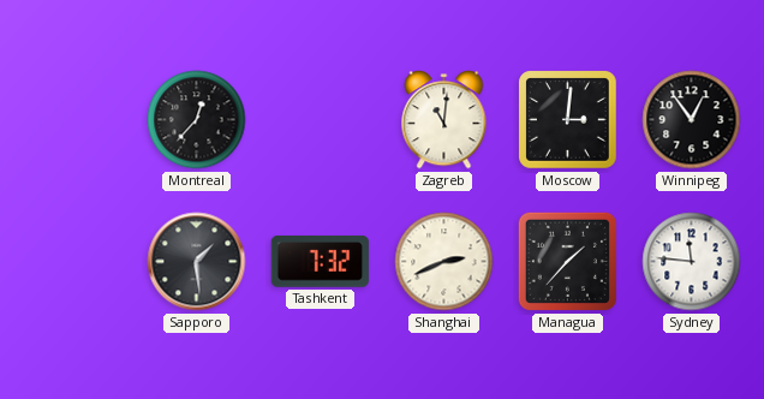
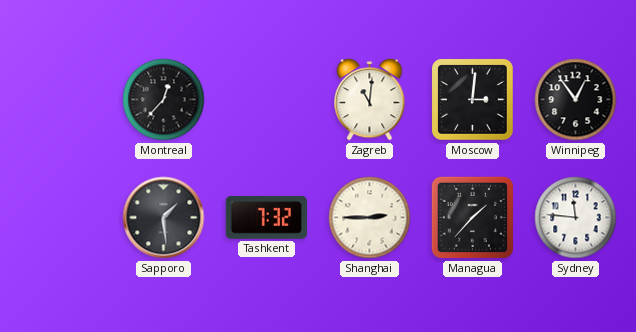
Shanghai: 2:41 -> 2:45
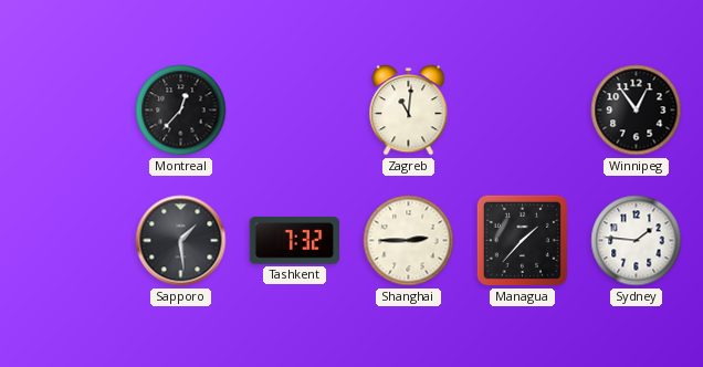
Moscow: 3:01 -> none
Sydney: 11:46 -> 1:46
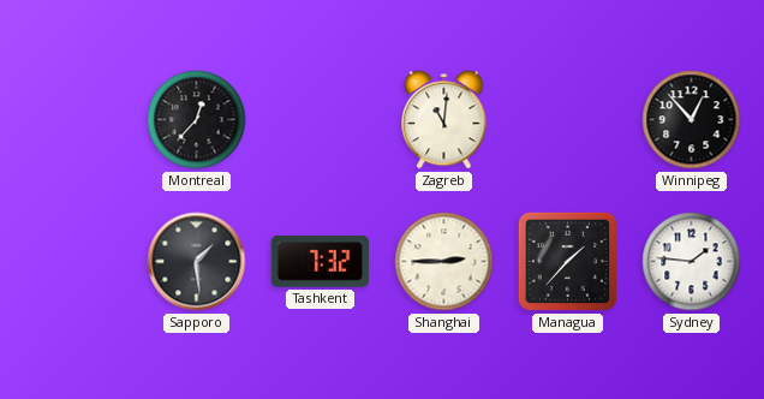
Winnipeg: 12:54 -> 12:53
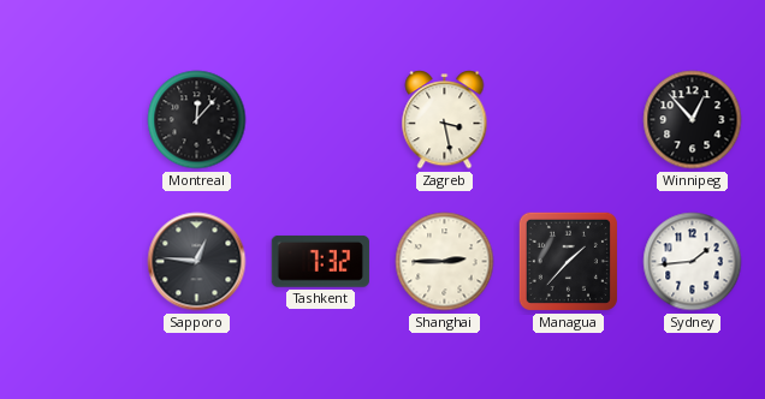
Montreal: 12:37 -> 12:07
Zagreb: 11:01 -> 3:28
Sapporo: 1:29 -> 12:46
Sydney: 1:46 -> 1:44
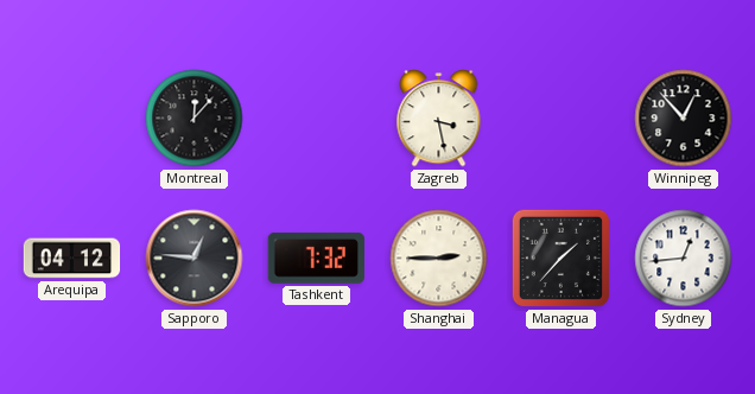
Arequipa: none -> 04:12
Sydney: 1:44 -> 12:44
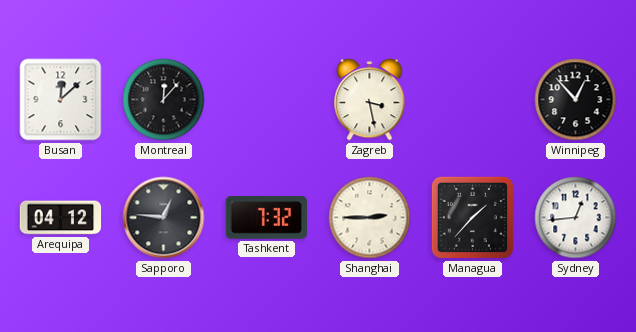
Busan: none -> 12:08
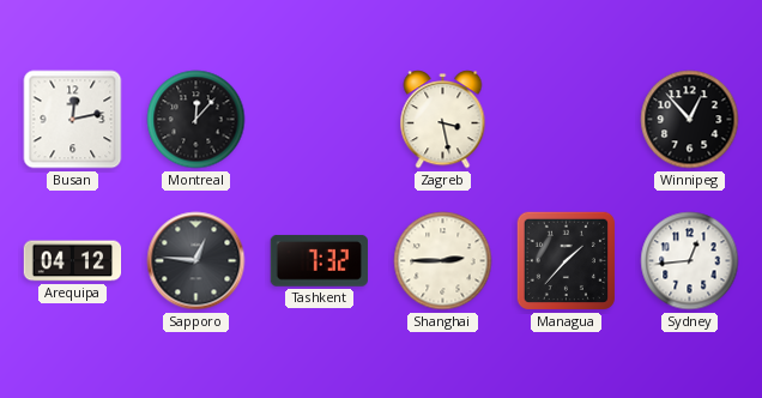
Busan: 12:08 -> 12:13
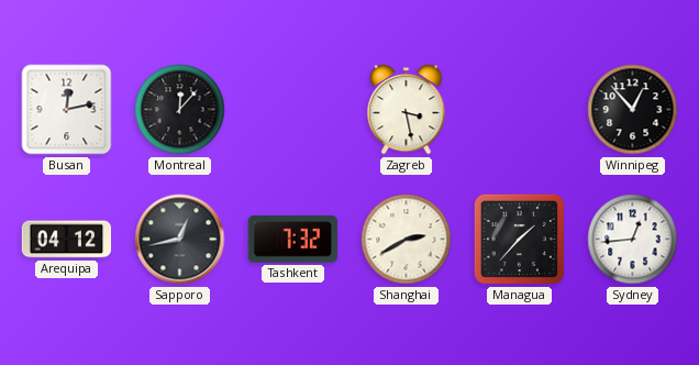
Sapporo: 12:46 -> 12:43
Shanghai: 2:45 -> 2:40
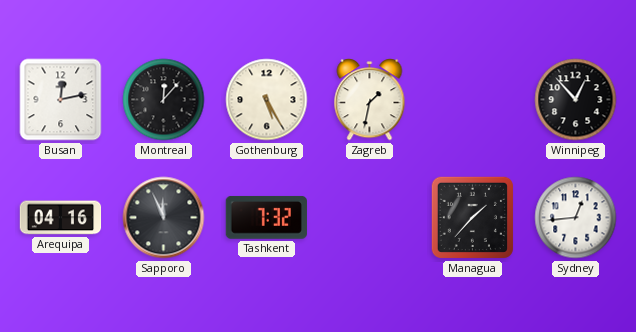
Gothenburg: none -> 5:25
Zagreb: 3:28 -> 1:32
Arequipa: 04:12 -> 04:16
Sapporo: 12:43 -> 11:56
Shanghai: 2:40 -> none
